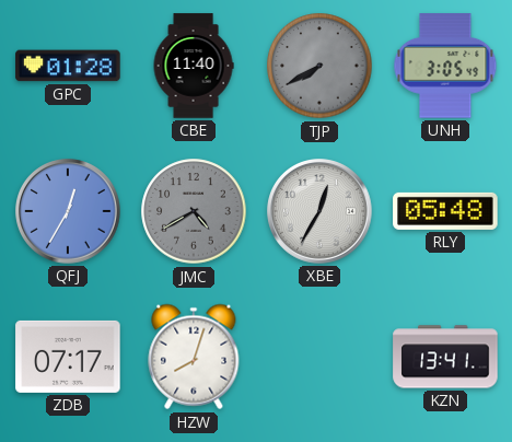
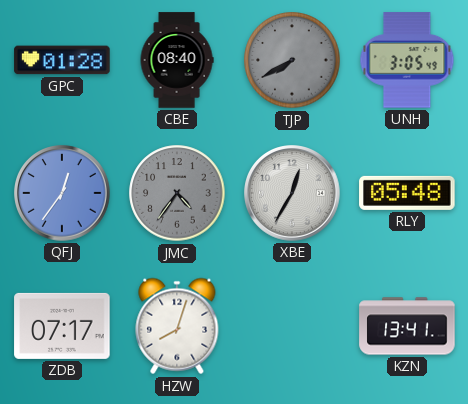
CBE: 11:40 -> 08:40
QFJ: 12:35 -> 12:36
JMC: 4:40 -> 4:36
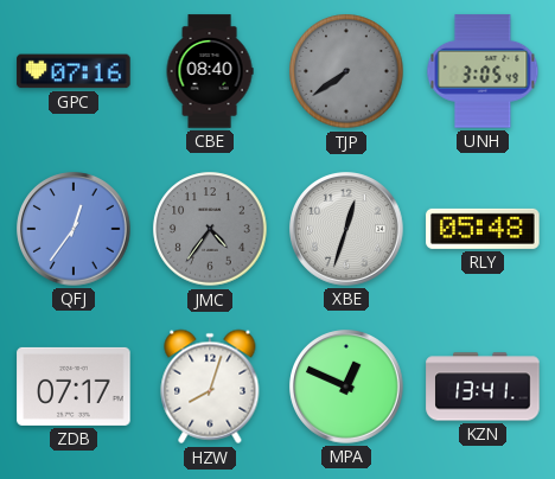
GPC: 01:28 -> 07:16
TJP: 7:40 -> 7:39
XBE: 12:35 -> 12:33
MPA: none -> 12:49
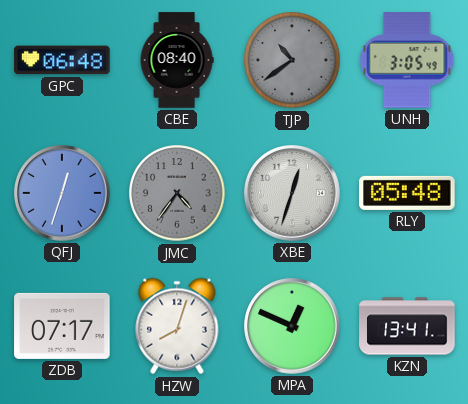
GPC: 07:16 -> 06:48
TJP: 7:39 -> 10:39
QFJ: 12:36 -> 12:33
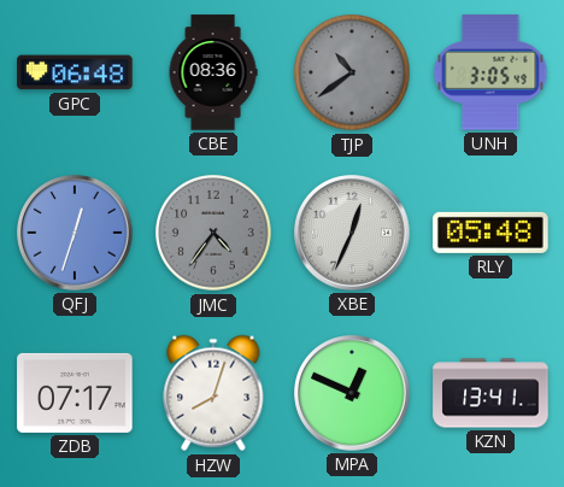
CBE: 08:40 -> 08:36
XBE: 12:33 -> 12:34
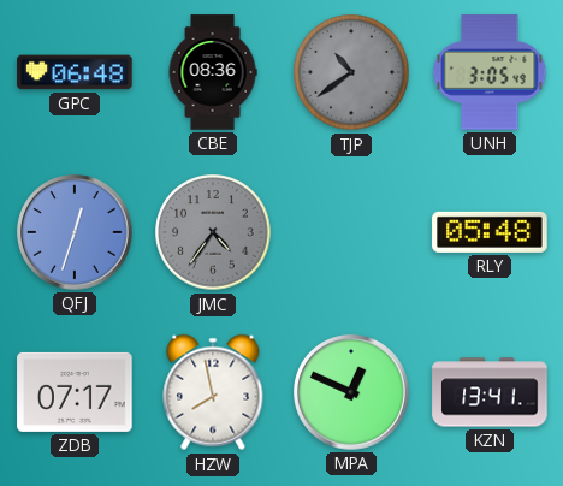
XBE: 12:34 -> none
HZW: 8:03 -> 7:58
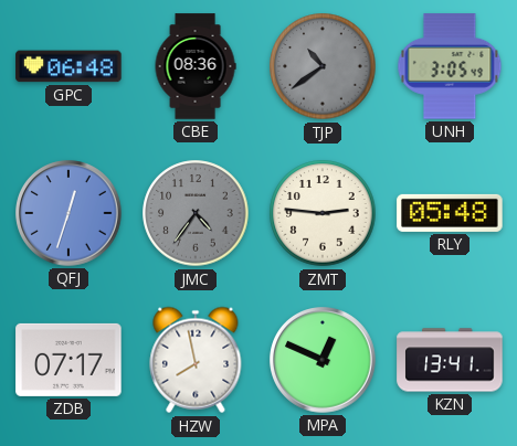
ZMT: none -> 2:46
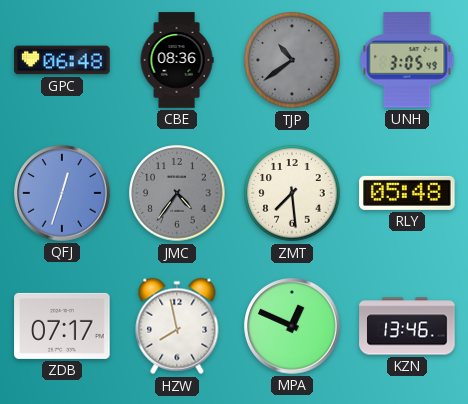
ZMT: 2:46 -> 7:29
KZN: 13:41 -> 13:46
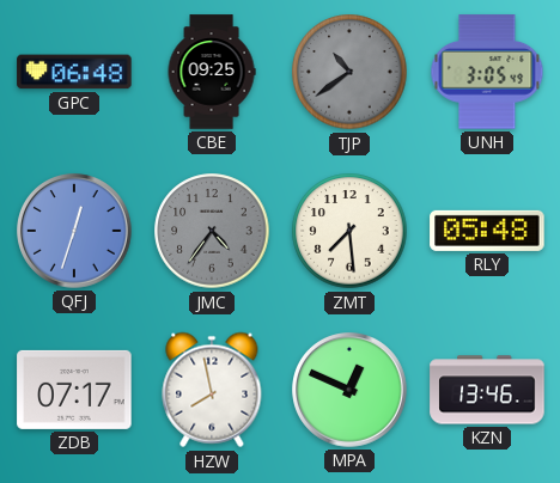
CBE: 08:36 -> 09:25
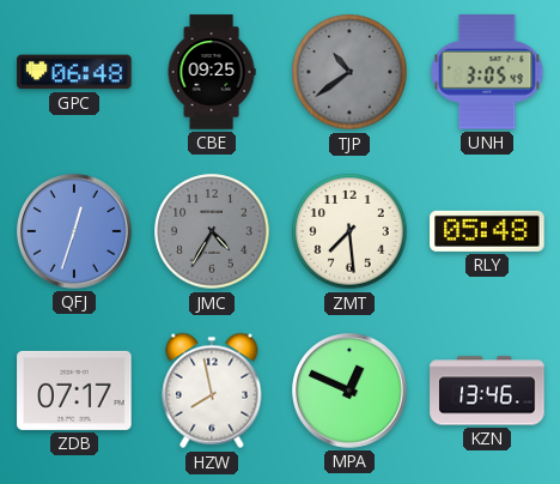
JMC: 4:36 -> 4:35
